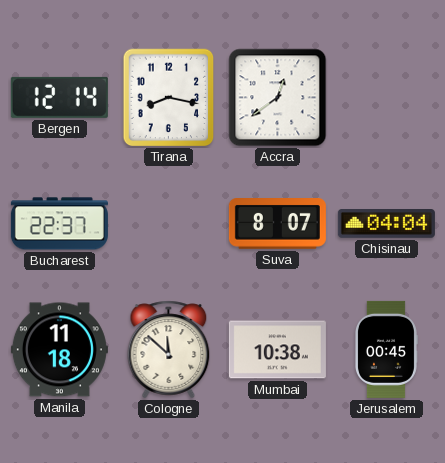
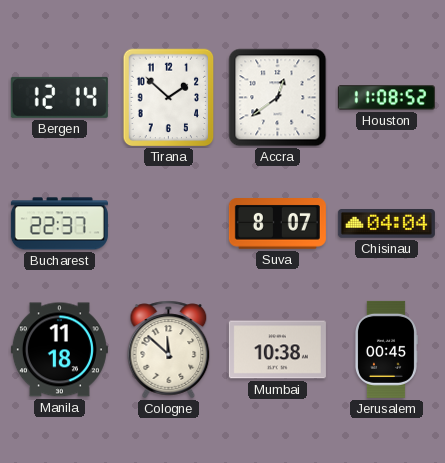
Tirana: 8:17 -> 1:52
Houston: none -> 11:08
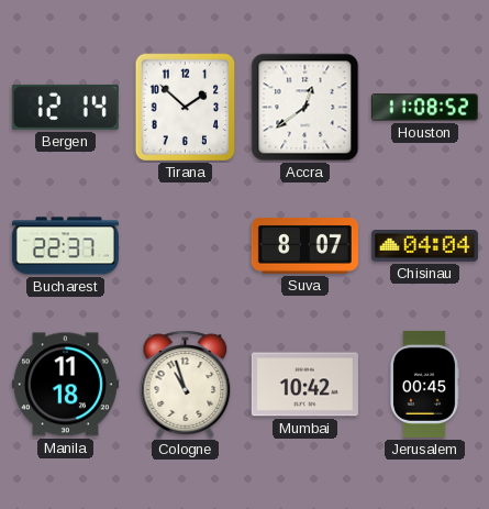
Cologne: 11:52 -> 10:57
Mumbai: 10:38 -> 10:42
